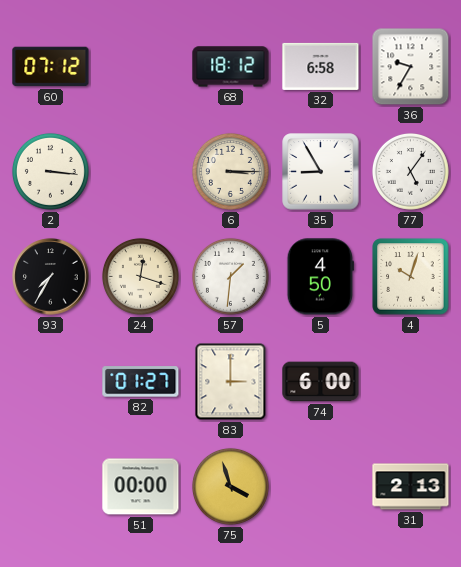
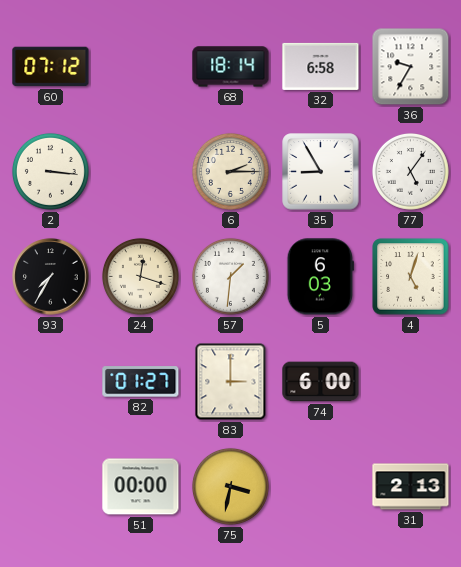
68: 18:12 -> 18:14
6: 3:15 -> 2:15
5: 4:50 -> 6:03
4: 10:03 -> 5:03
75: 3:57 -> 3:32
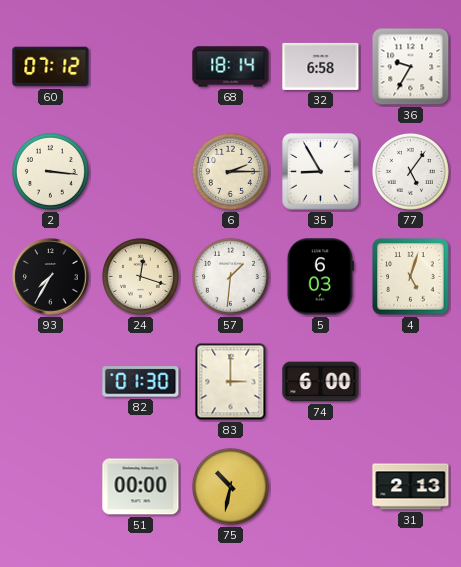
82: 01:27 -> 01:30
75: 3:32 -> 10:32
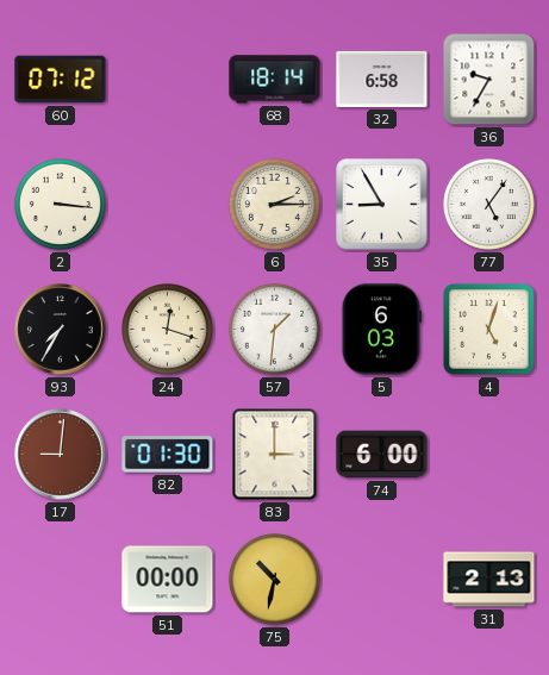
17: none -> 9:01
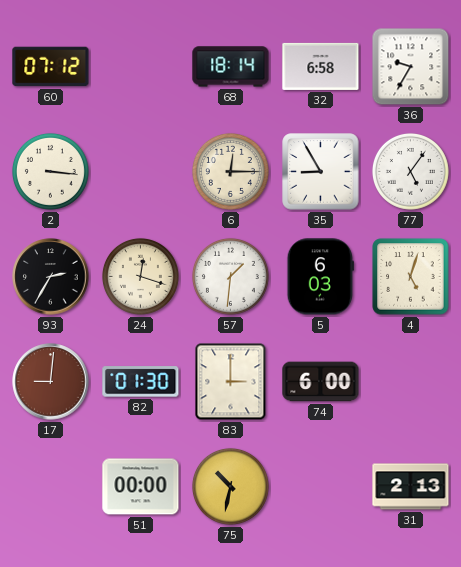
6: 2:15 -> 12:15
93: 7:35 -> 2:35
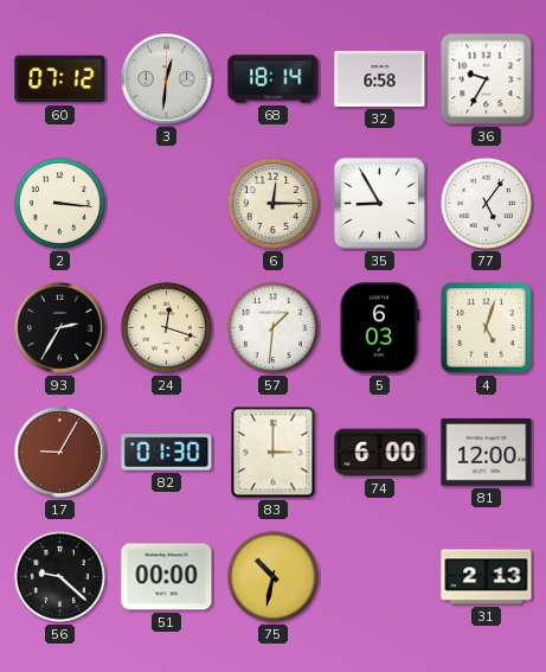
3: none -> 12:31
17: 9:01 -> 9:05
81: none -> 12:00
56: none -> 9:22
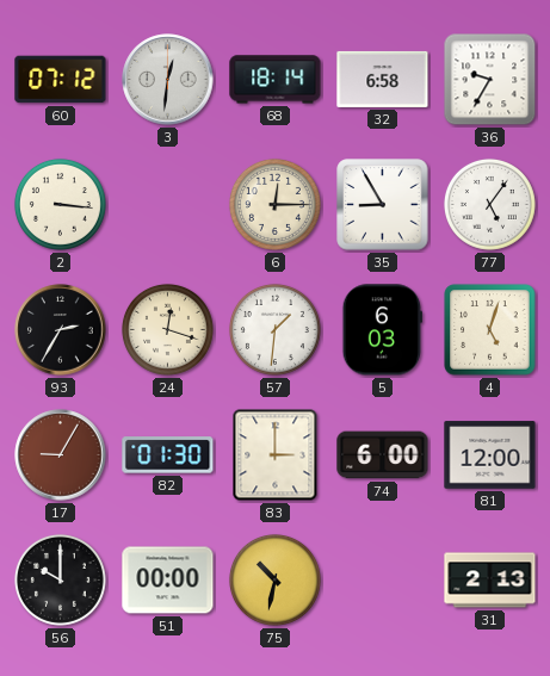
56: 9:22 -> 10:00
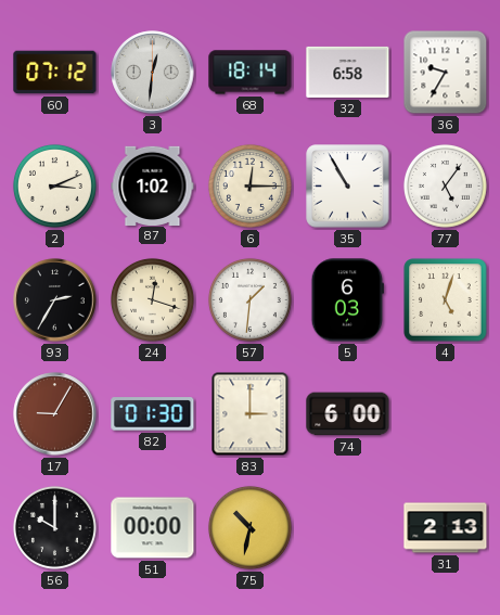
2: 3:16 -> 3:11
87: none -> 1:02
35: 8:55 -> 10:55
81: 12:00 -> none
